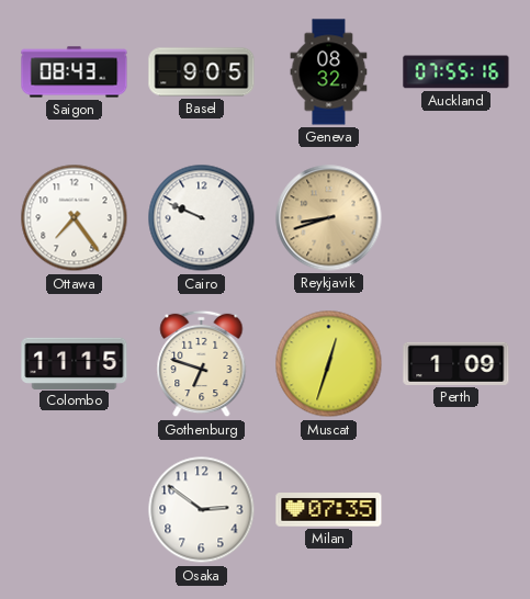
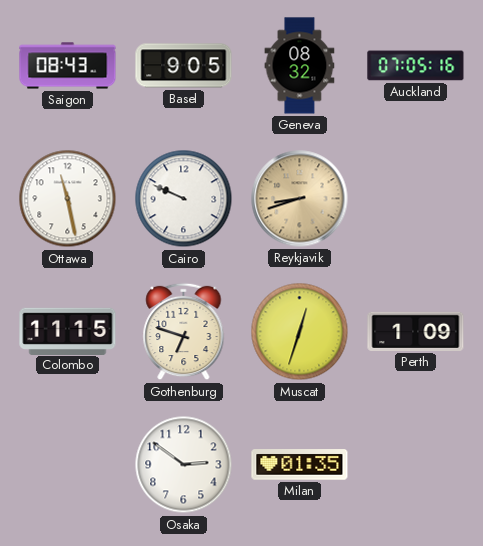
Auckland: 07:55 -> 07:05
Ottawa: 7:24 -> 11:28
Milan: 07:35 -> 01:35
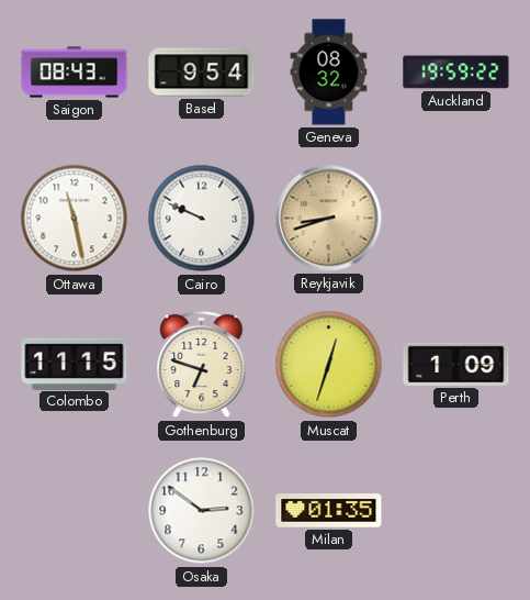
Basel: 9:05 -> 9:54
Auckland: 07:05 -> 19:59
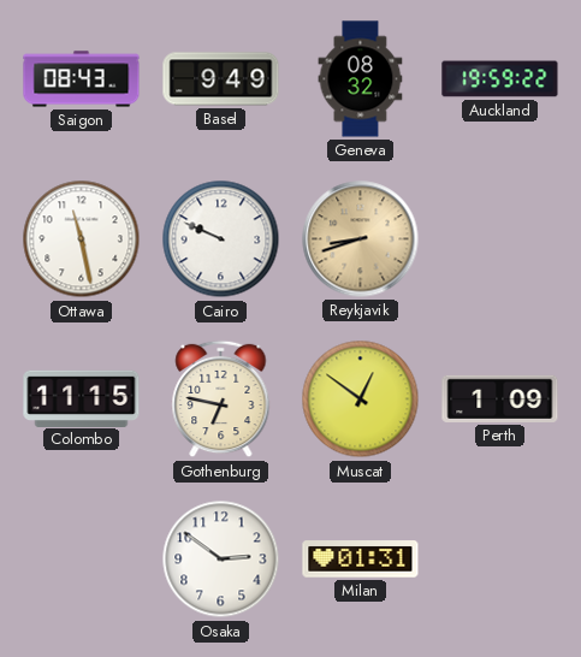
Basel: 9:54 -> 9:49
Gothenburg: 6:48 -> 6:47
Muscat: 12:33 -> 12:51
Milan: 01:35 -> 01:31
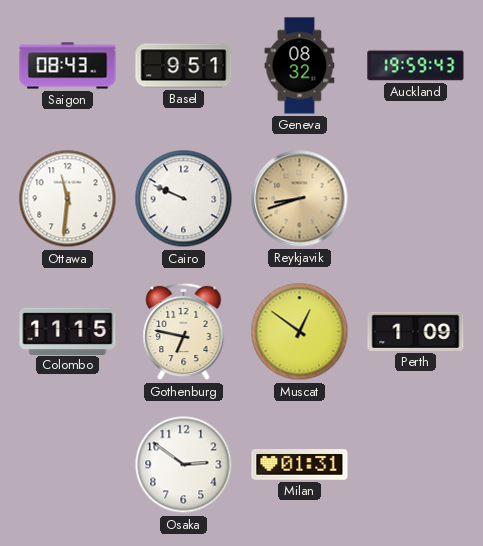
Basel: 9:49 -> 9:51
Auckland: 19:59:22 -> 19:59:43
Ottawa: 11:28 -> 11:31
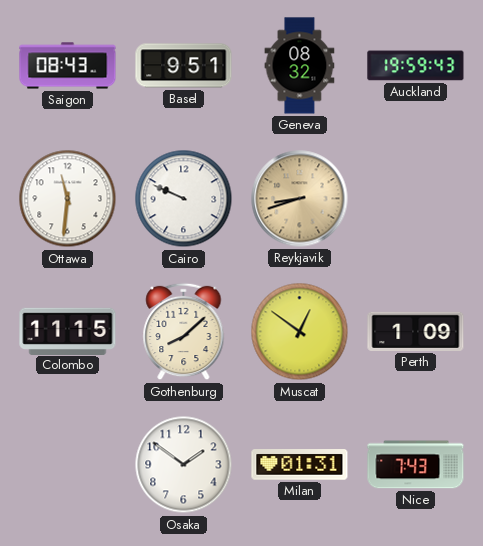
Gothenburg: 6:47 -> 8:08
Osaka: 2:51 -> 1:51
Nice: none -> 7:43
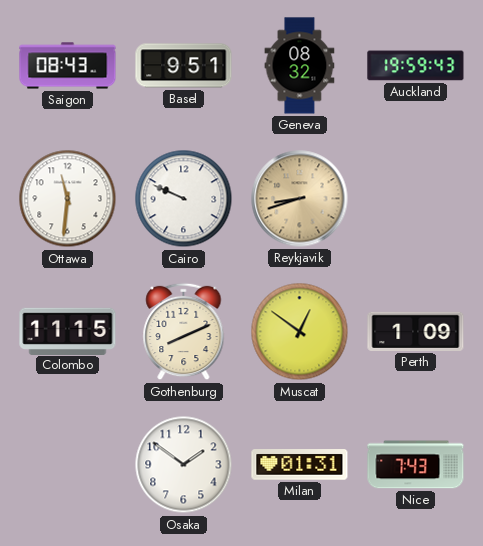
Gothenburg: 8:08 -> 8:11
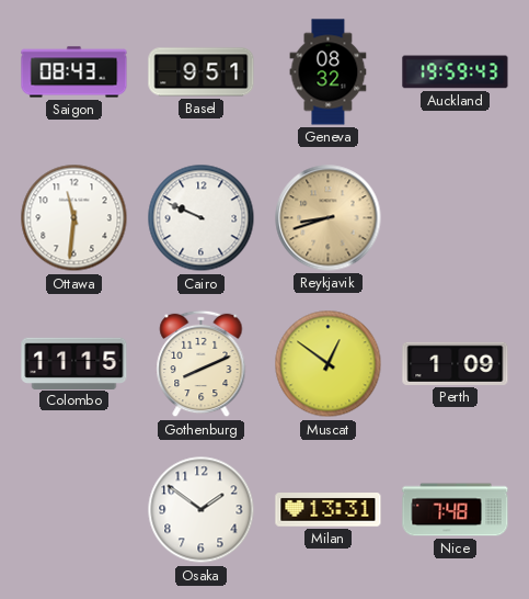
Milan: 01:31 -> 13:31
Nice: 7:43 -> 7:48
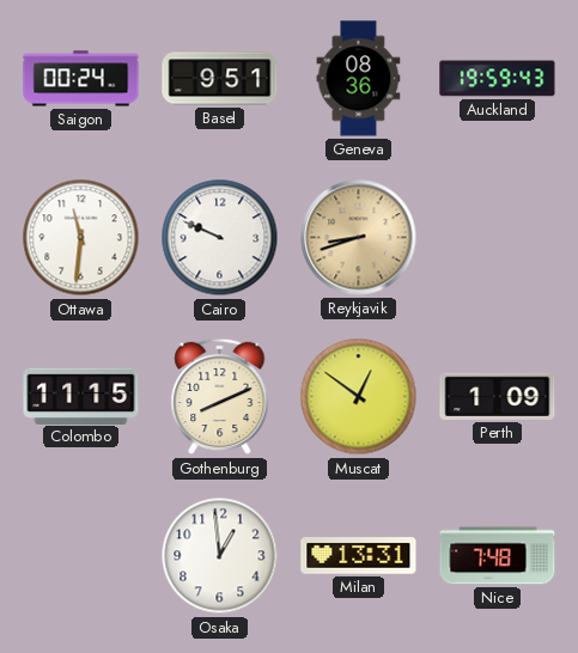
Saigon: 08:43 -> 00:24
Geneva: 08:32 -> 08:36
Osaka: 1:51 -> 12:59
